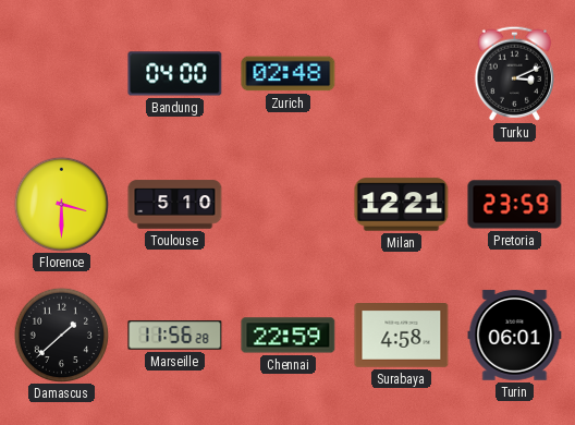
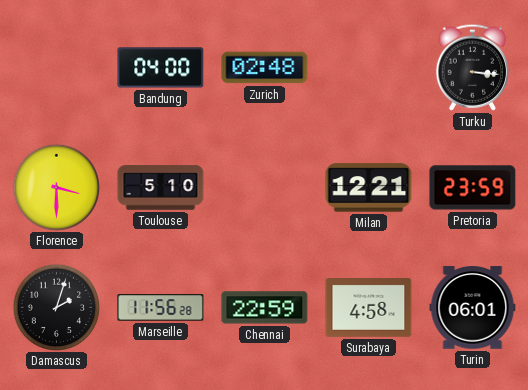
Turku: 3:11 -> 3:16
Damascus: 1:38 -> 2:03
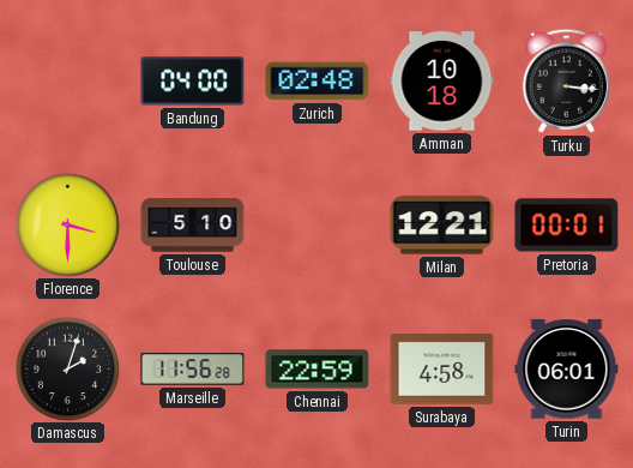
Amman: none -> 10:18
Pretoria: 23:59 -> 00:01
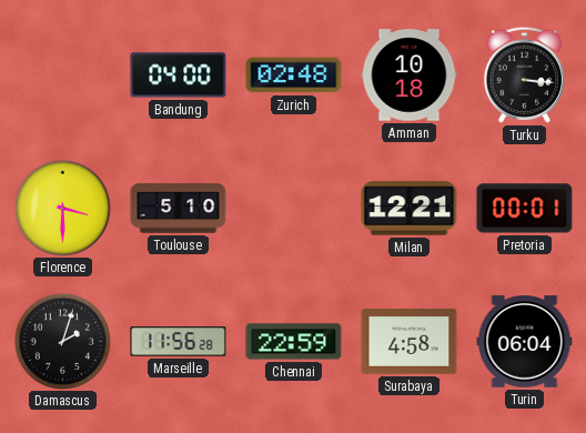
Turin: 06:01 -> 06:04
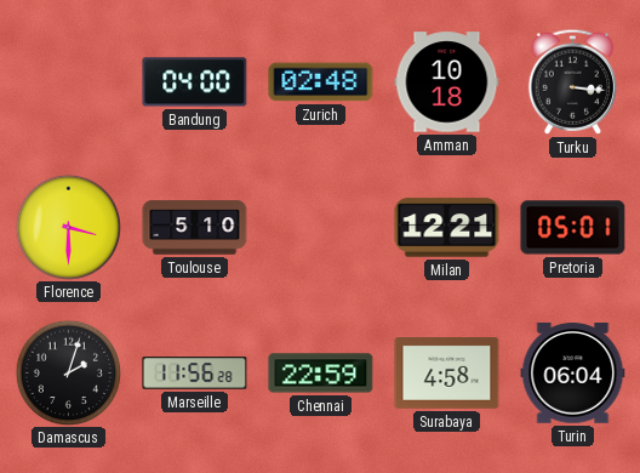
Pretoria: 00:01 -> 05:01
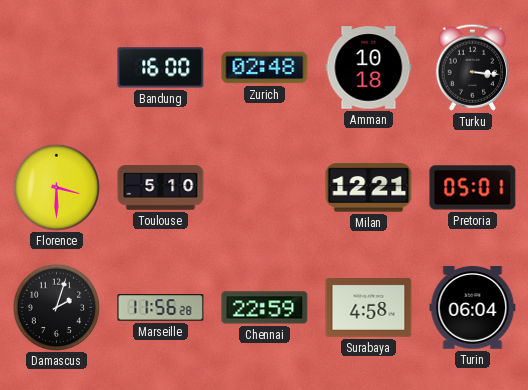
Bandung: 04:00 -> 16:00
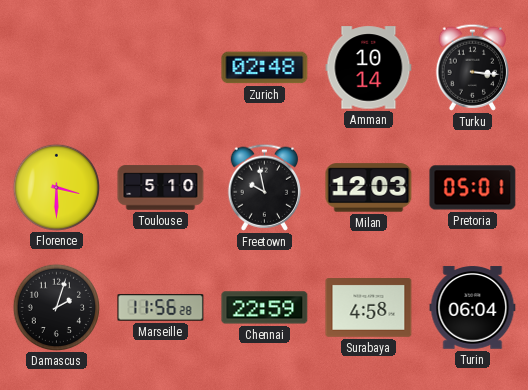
Bandung: 16:00 -> none
Amman: 10:18 -> 10:14
Freetown: none -> 9:58
Milan: 12:21 -> 12:03
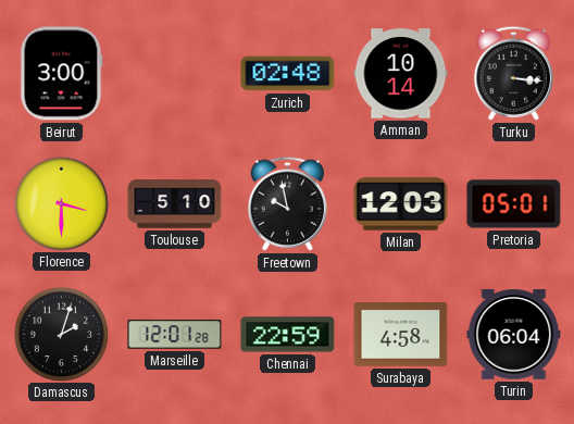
Beirut: none -> 3:00
Marseille: 11:56 -> 12:01
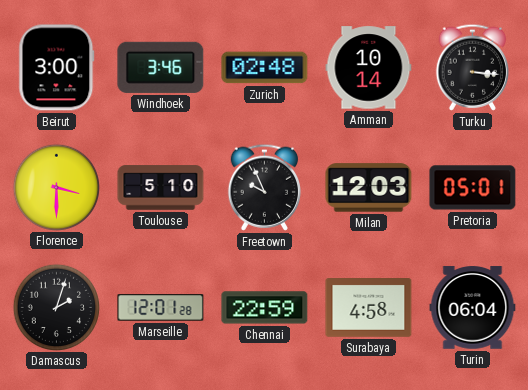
Windhoek: none -> 3:46
Freetown: 9:58 -> 9:56
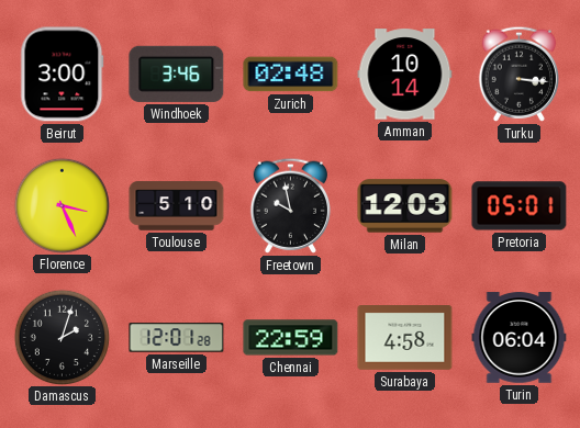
Florence: 3:30 -> 3:26
Freetown: 9:56 -> 9:58
